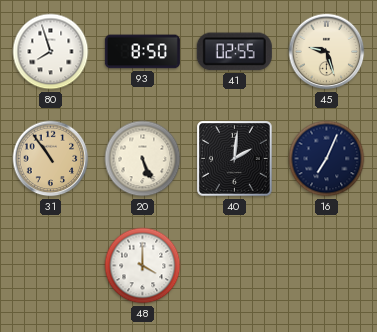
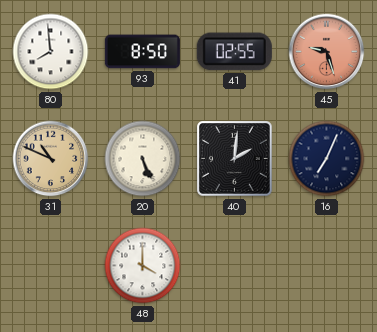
80: 7:57 -> 7:59
45 dial: cream -> salmon
31: 10:54 -> 10:49
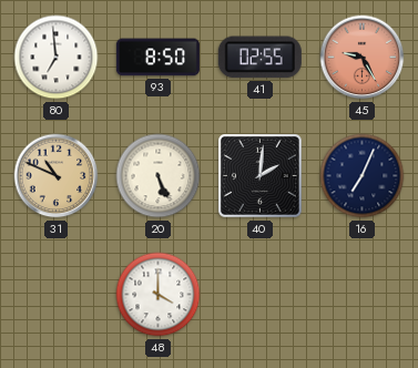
80: 7:59 -> 6:59
45: 9:27 -> 9:25
